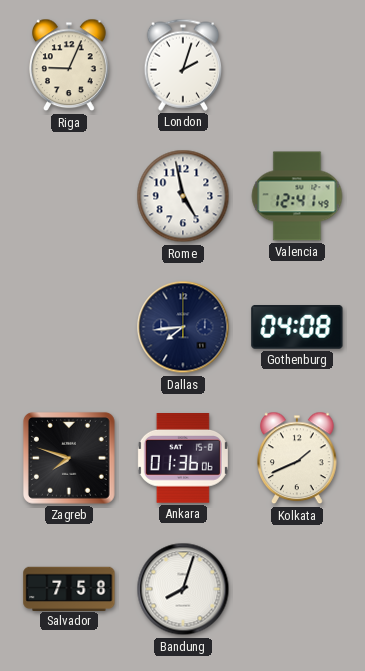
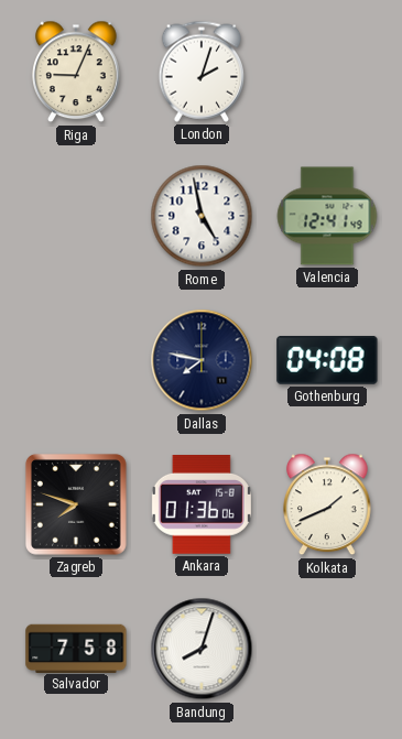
Dallas: 7:44 -> 7:47
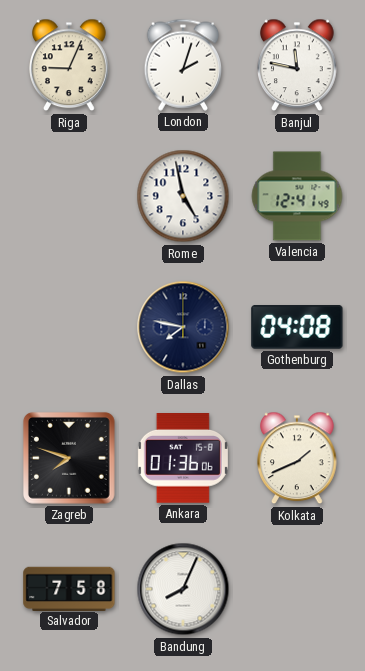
Banjul: none -> 11:47
Bandung: 8:03 -> 8:04
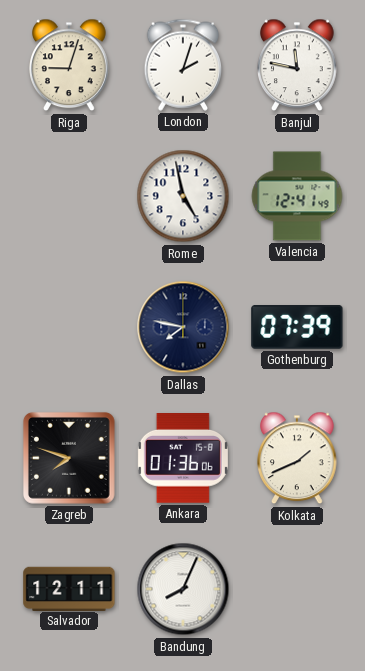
Riga: 9:04 -> 9:03
Gothenburg: 04:08 -> 07:39
Salvador: 7:58 -> 12:11
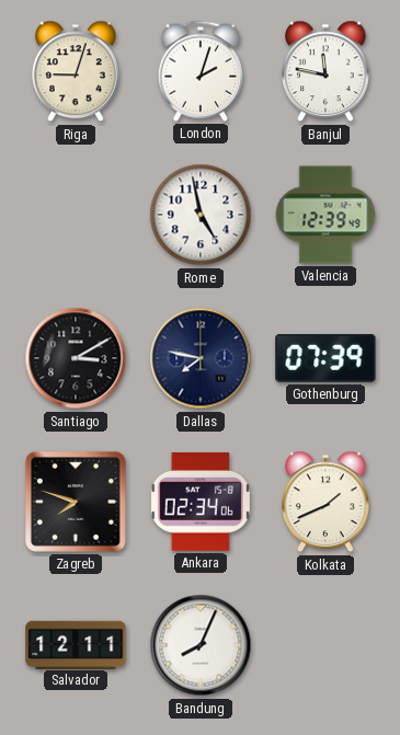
Valencia: 12:41 -> 12:39
Santiago: none -> 3:10
Ankara: 01:36 -> 02:34
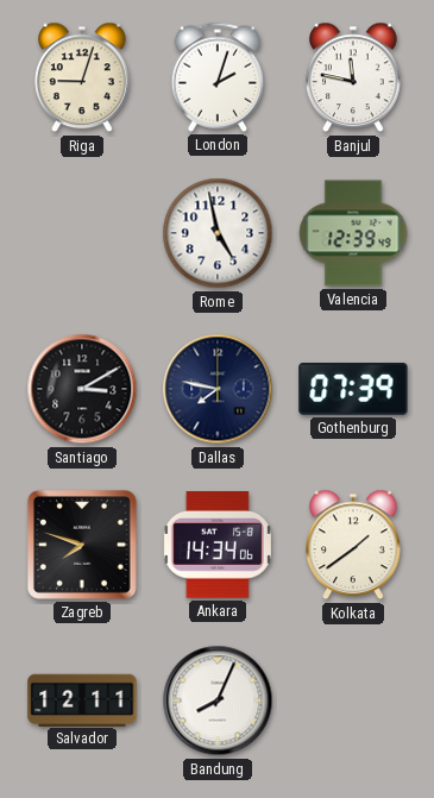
Ankara: 02:34 -> 14:34
Kolkata: 1:41 -> 1:39
